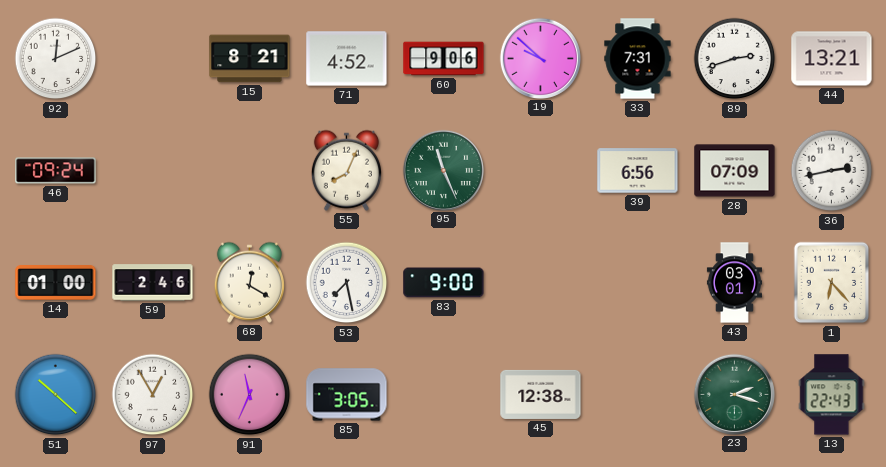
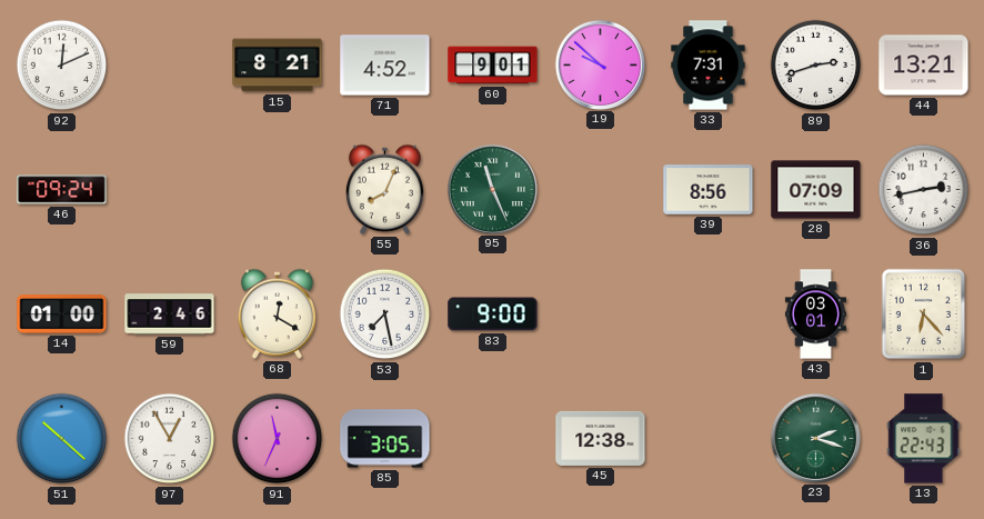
60: 9:06 -> 9:01
39: 6:56 -> 8:56
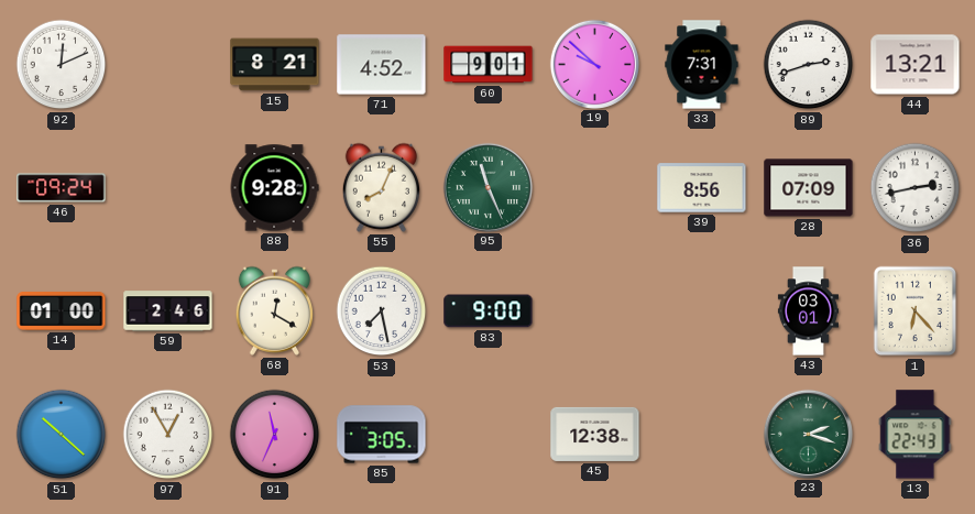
88: none -> 9:28
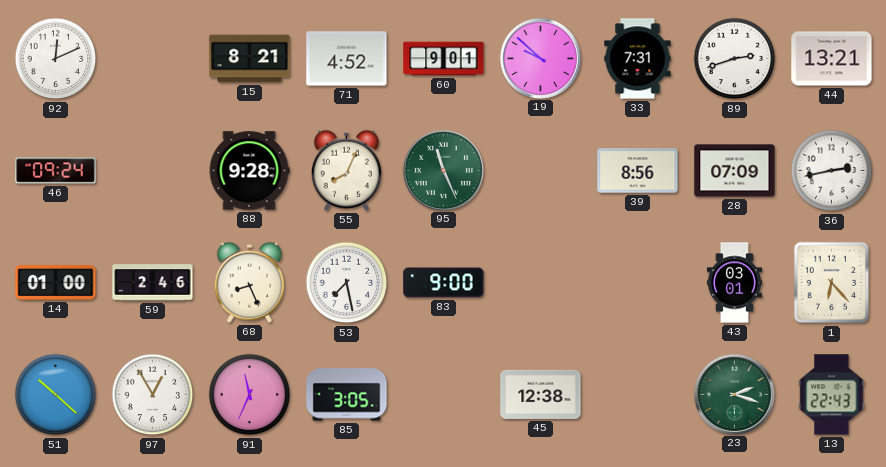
68: 12:20 -> 8:26
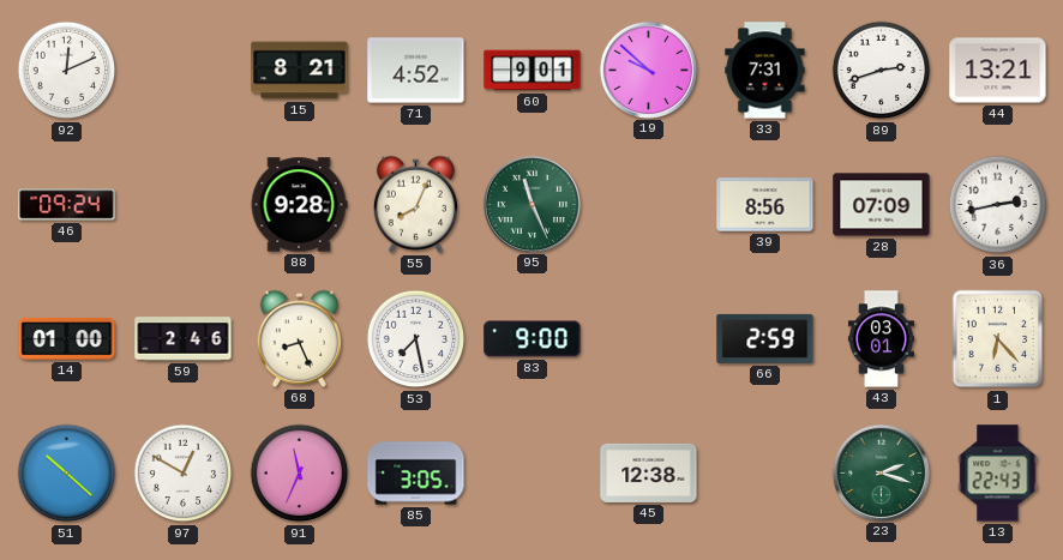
66: none -> 2:59
97: 12:55 -> 12:50
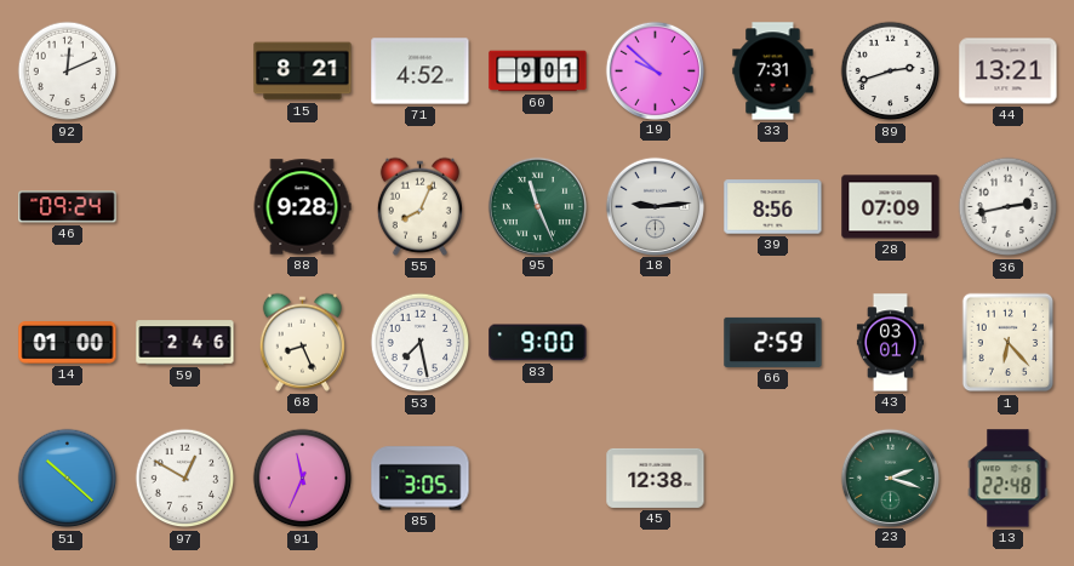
18: none -> 9:14
13: 22:43 -> 22:48
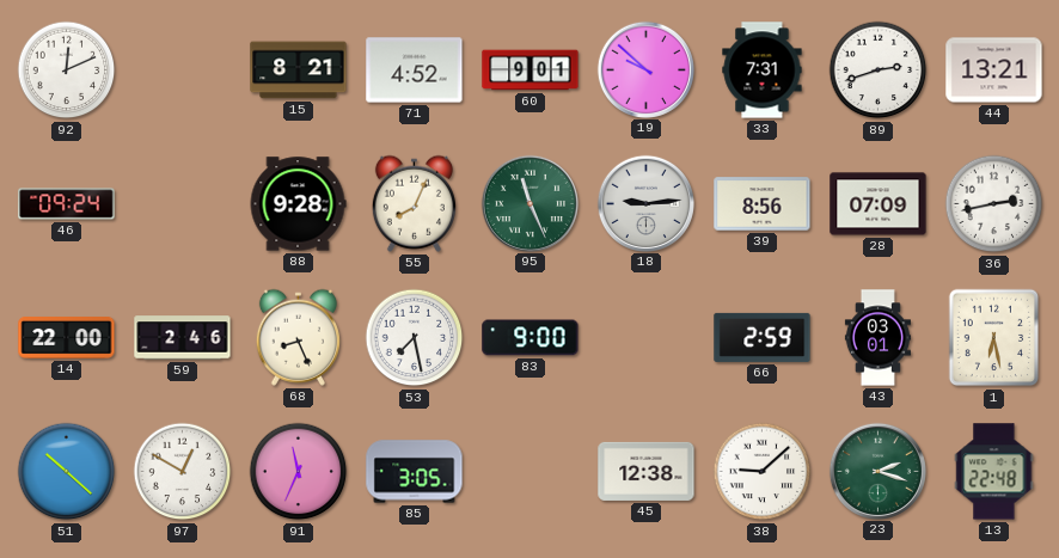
14: 01:00 -> 22:00
1: 6:23 -> 6:28
38: none -> 9:08
